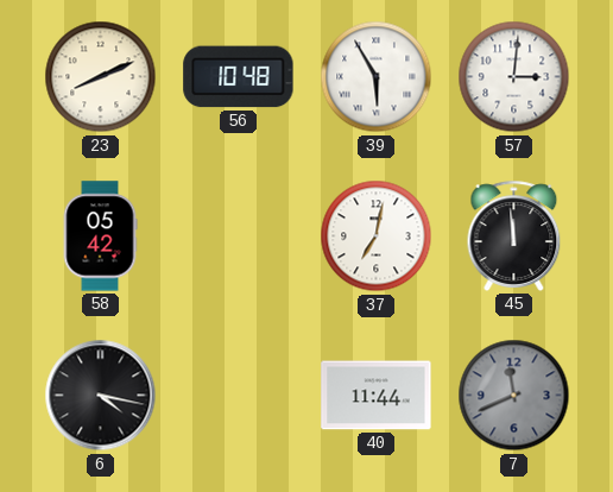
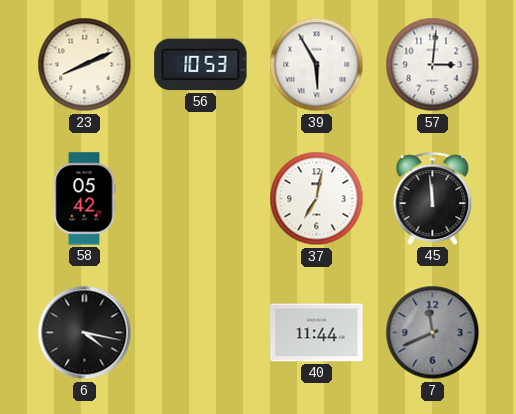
56: 10:48 -> 10:53
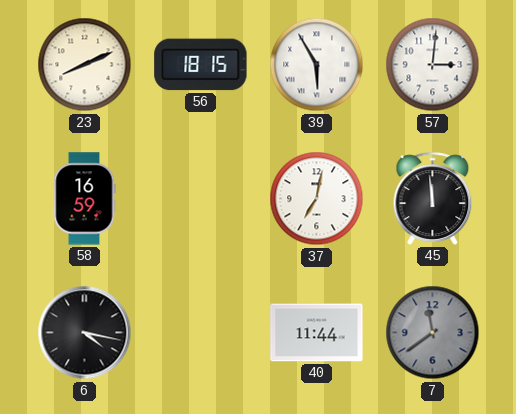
56: 10:53 -> 18:15
58: 05:42 -> 16:59
7: 11:41 -> 11:39
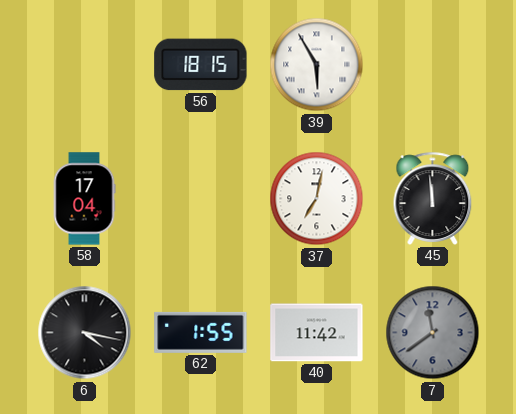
23: 8:11 -> none
57: 3:01 -> none
58: 16:59 -> 17:04
62: none -> 1:55
40: 11:44 -> 11:42
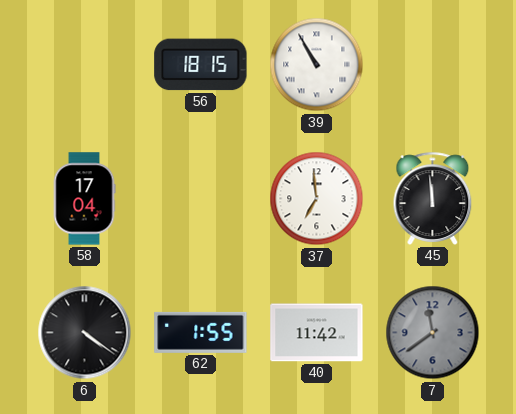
39: 5:55 -> 10:55
37: 7:02 -> 6:59
6: 4:17 -> 4:21
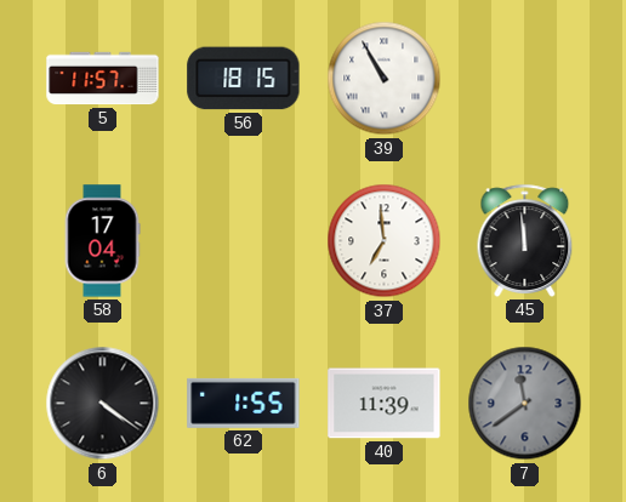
5: none -> 11:57
40: 11:42 -> 11:39
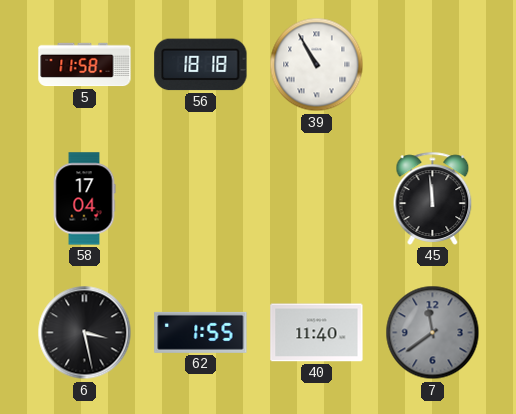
5: 11:57 -> 11:58
56: 18:15 -> 18:18
37: 6:59 -> none
6: 4:21 -> 3:28
40: 11:39 -> 11:40
